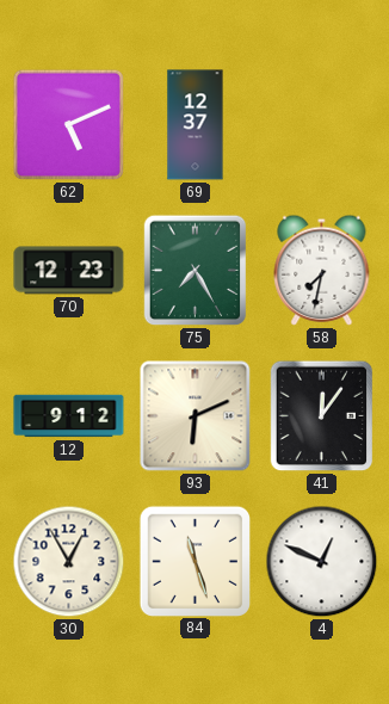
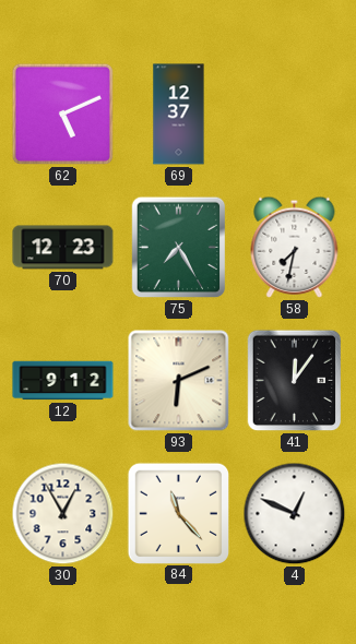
84: 11:27 -> 11:23
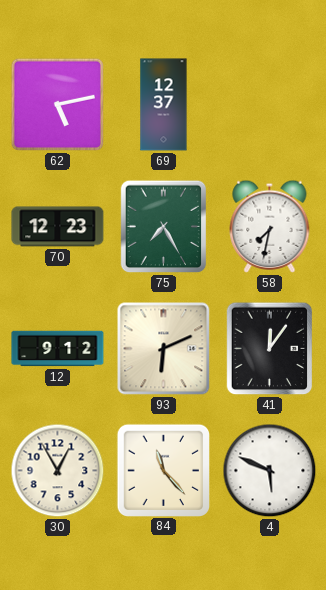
62: 5:11 -> 5:13
4: 12:49 -> 5:49
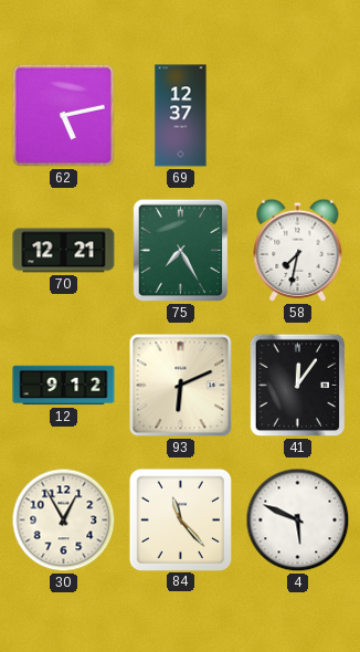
70: 12:23 -> 12:21
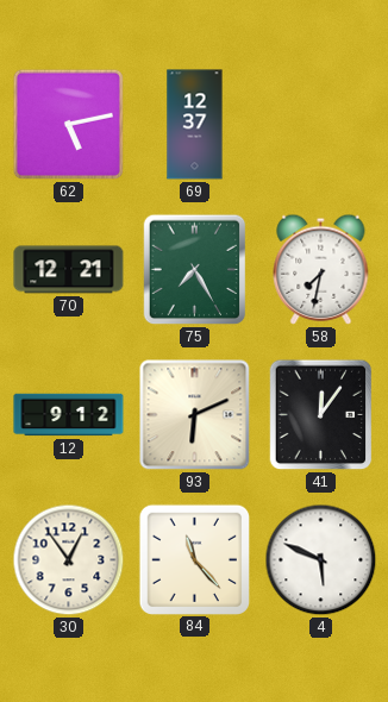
30: 12:55 -> 12:54
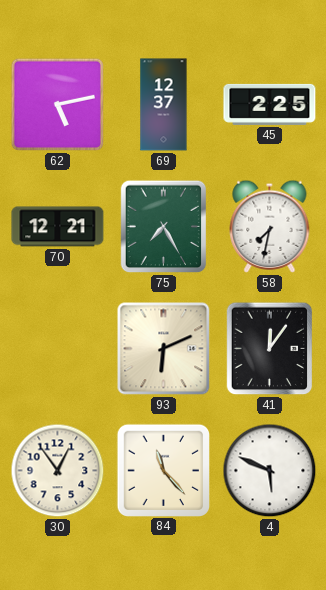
45: none -> 2:25
12: 9:12 -> none
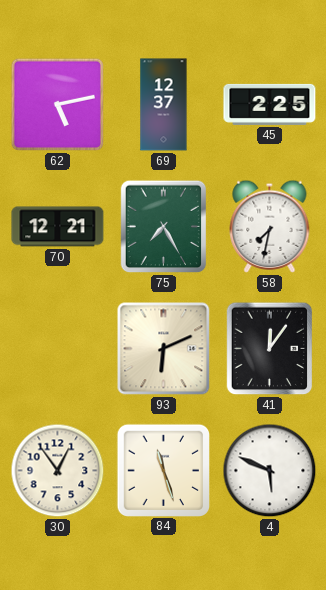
84: 11:23 -> 11:27
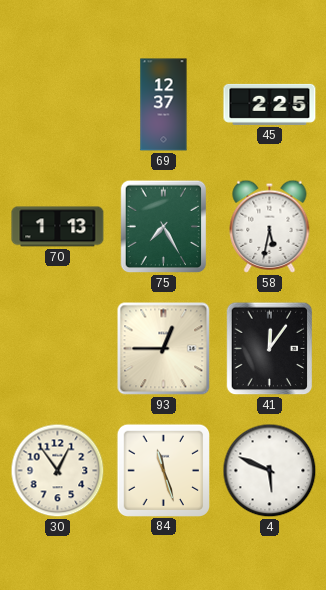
62: 5:13 -> none
70: 12:21 -> 1:13
58: 7:32 -> 5:32
93: 6:11 -> 12:45
